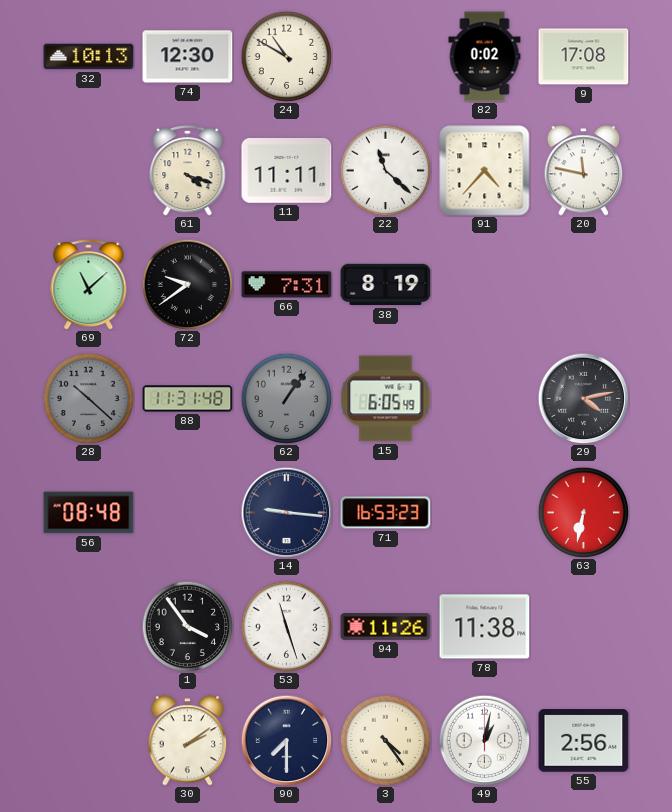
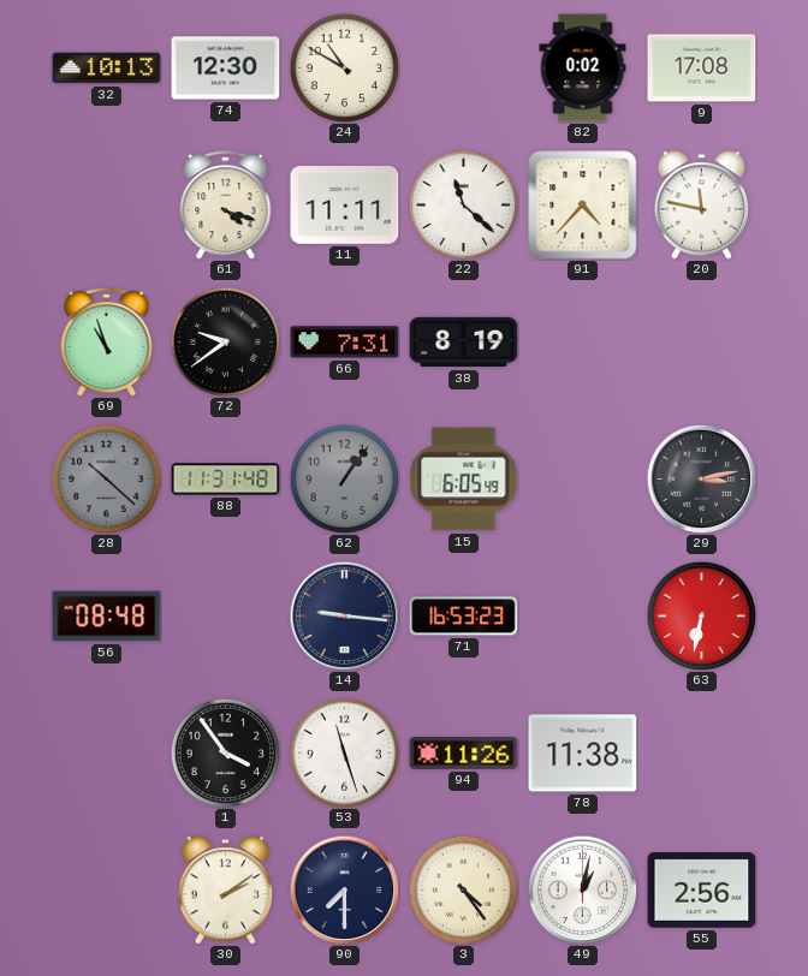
69: 11:08 -> 10:57
29: 4:13 -> 3:13
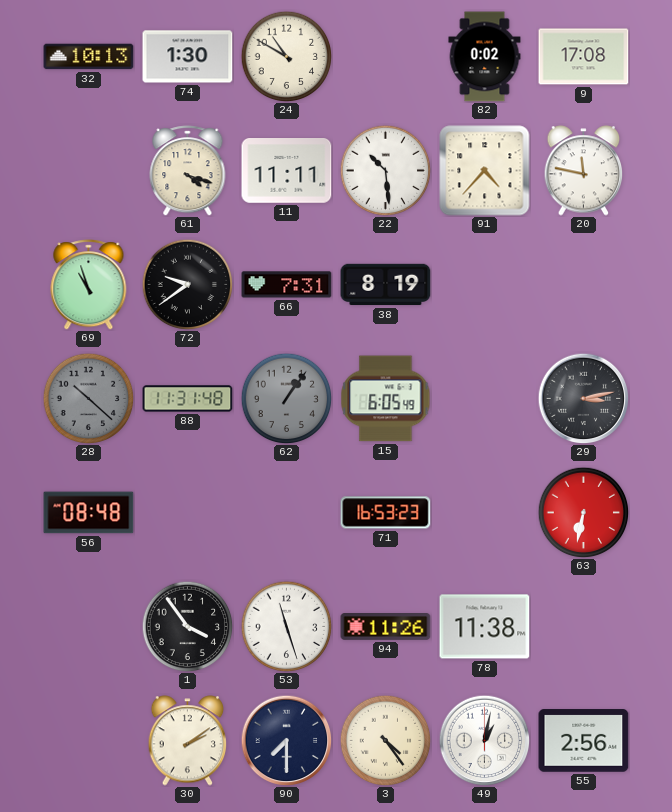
74: 12:30 -> 1:30
22: 11:22 -> 10:29
14: 9:16 -> none
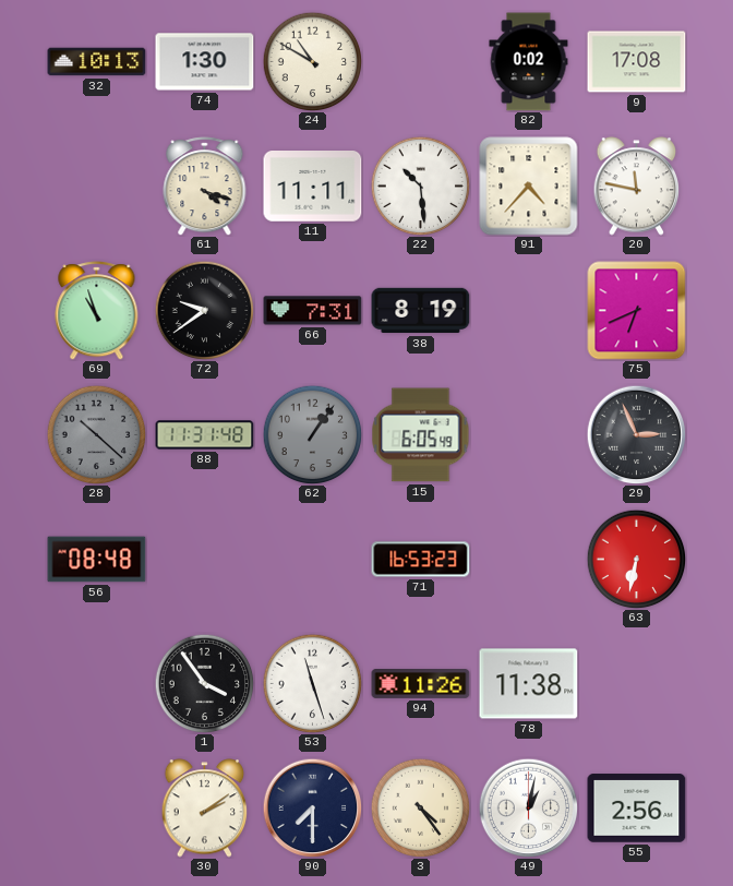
75: none -> 6:41
29: 3:13 -> 2:56
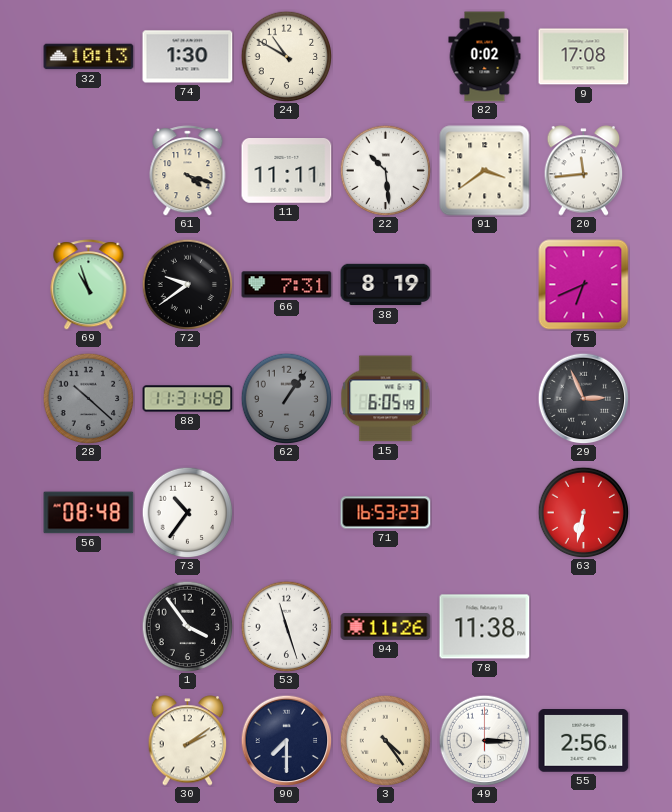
91: 4:37 -> 3:39
20: 11:47 -> 11:44
73: none -> 10:36
49: 1:02 -> 3:15
